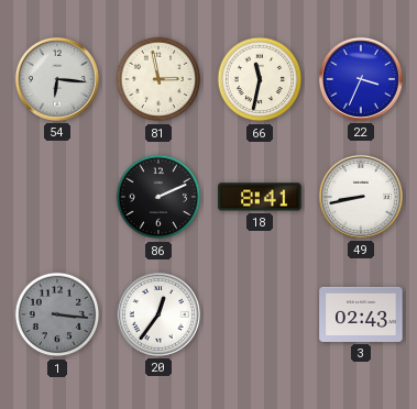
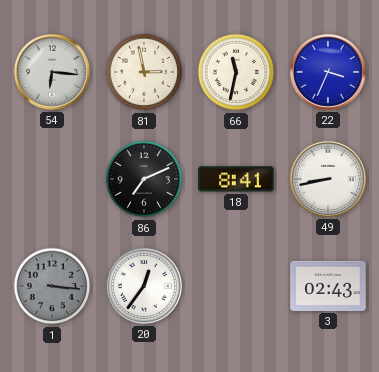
86: 2:11 -> 7:11
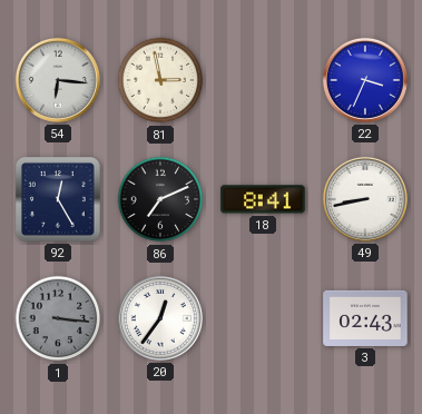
66: 11:32 -> none
92: none -> 12:25
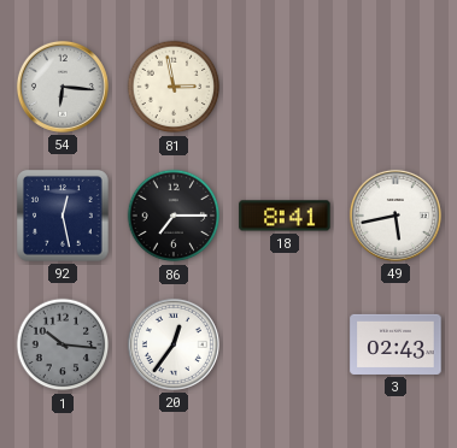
22: 3:34 -> none
92: 12:25 -> 12:28
86: 7:11 -> 7:15
49: 8:43 -> 5:43
1: 3:16 -> 10:16
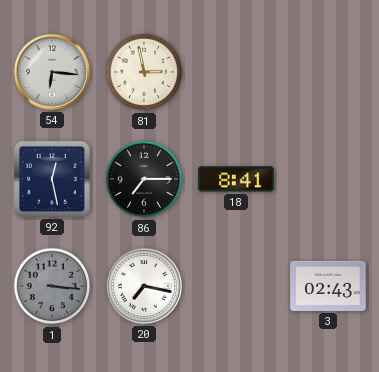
49: 5:43 -> none
1: 10:16 -> 3:16
20: 12:36 -> 7:17
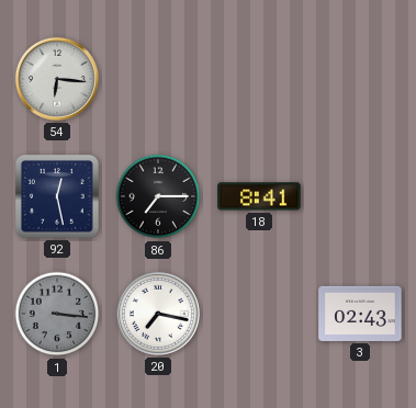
81: 2:58 -> none
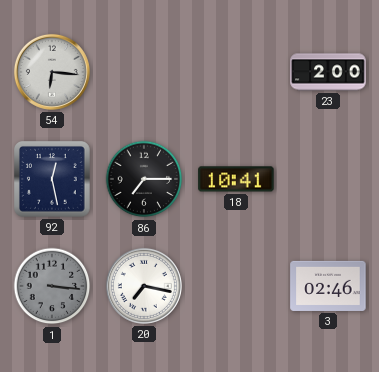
23: none -> 2:00
18: 8:41 -> 10:41
3: 02:43 -> 02:46
